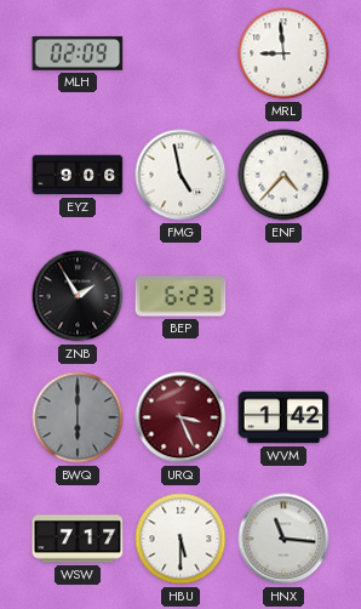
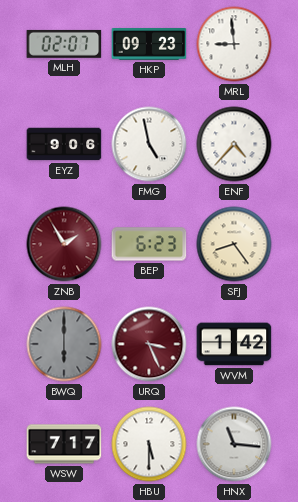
MLH: 02:09 -> 02:07
HKP: none -> 09:23
ZNB dial: black -> burgundy
SFJ: none -> 8:24
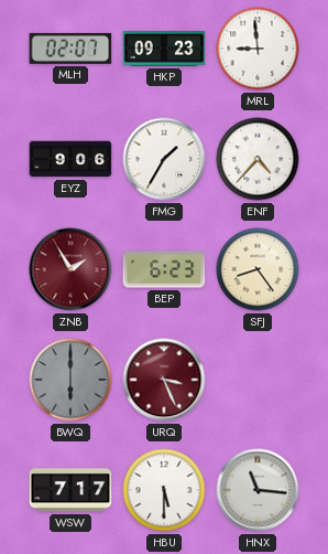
FMG: 4:58 -> 1:35
WVM: 1:42 -> none
